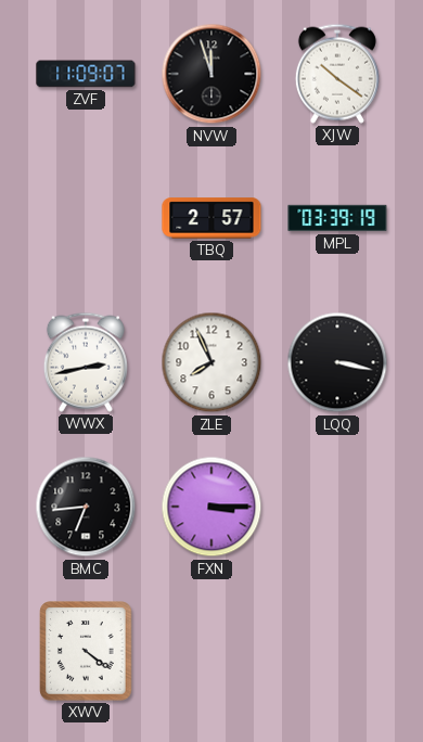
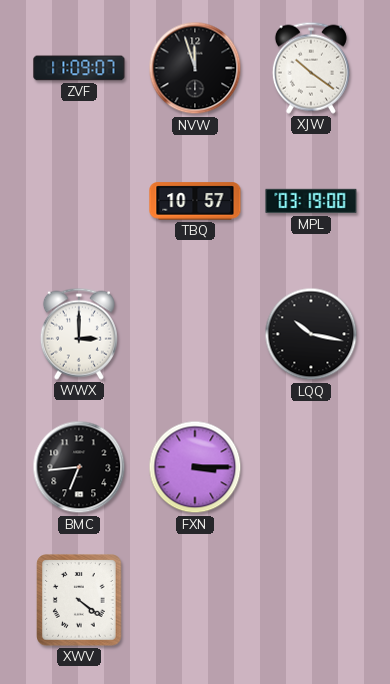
TBQ: 2:57 -> 10:57
MPL: 03:39 -> 03:19
WWX: 2:43 -> 3:00
ZLE: 7:56 -> none
LQQ: 3:17 -> 10:17
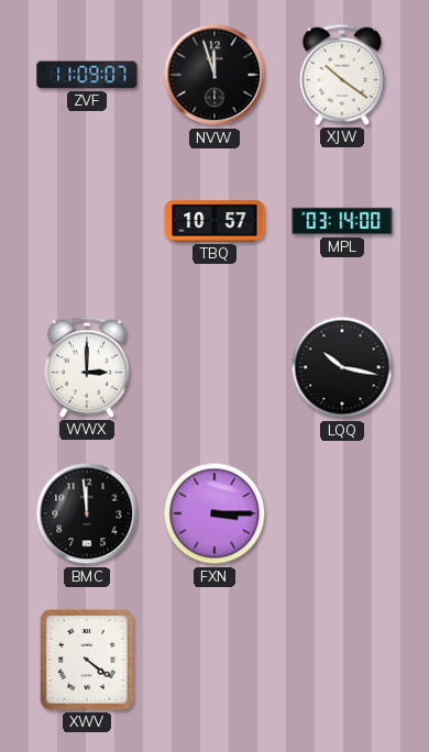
MPL: 03:19 -> 03:14
BMC: 6:44 -> 11:59
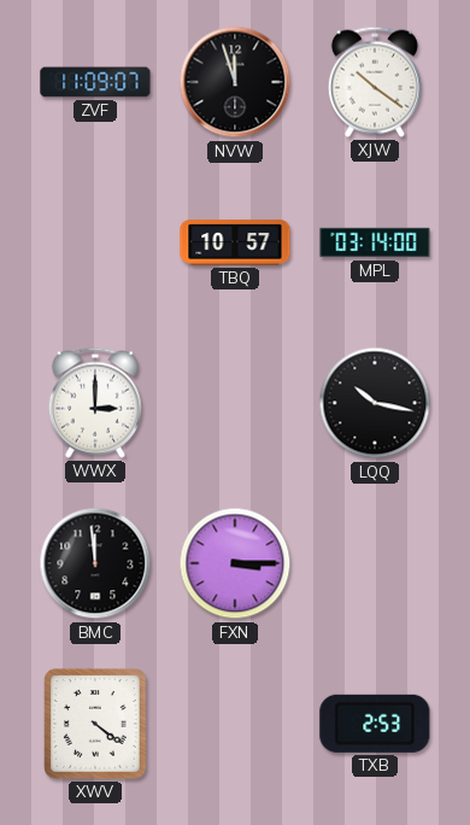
TXB: none -> 2:53
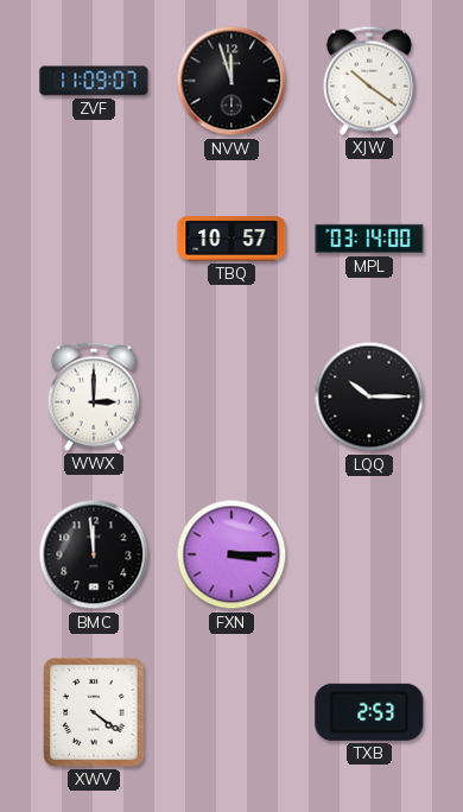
LQQ: 10:17 -> 10:15
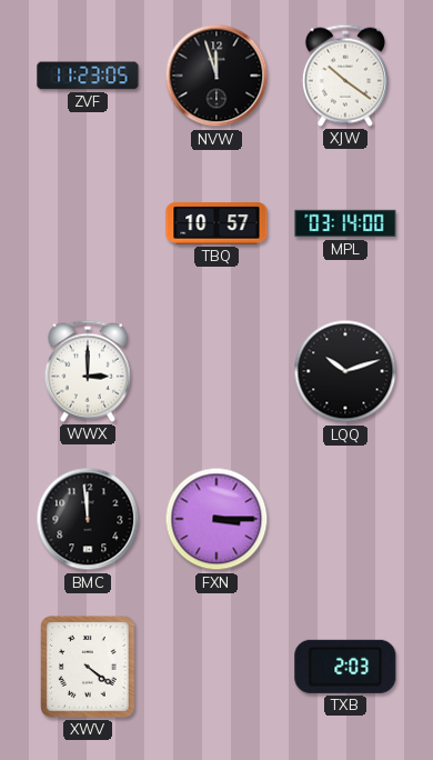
ZVF: 11:09 -> 11:23
LQQ: 10:15 -> 10:12
TXB: 2:53 -> 2:03
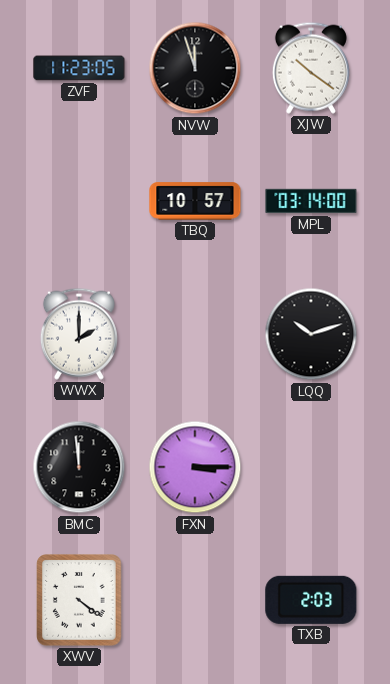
WWX: 3:00 -> 2:00
